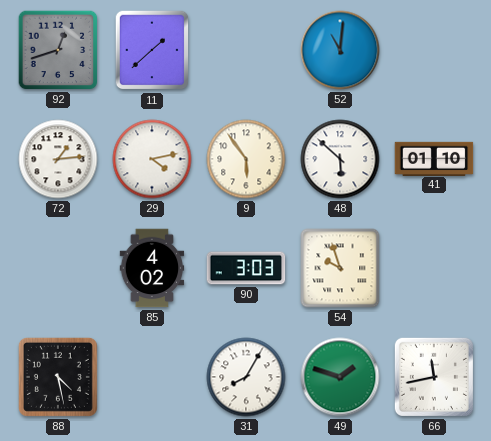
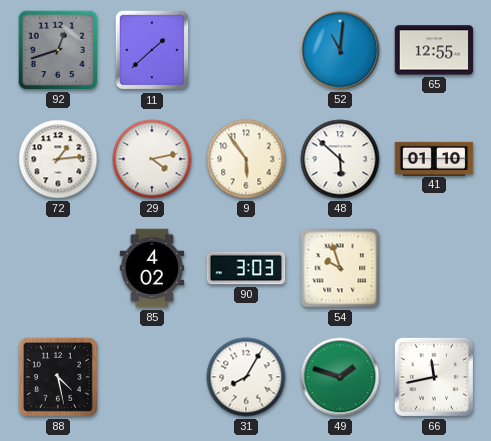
65: none -> 12:55
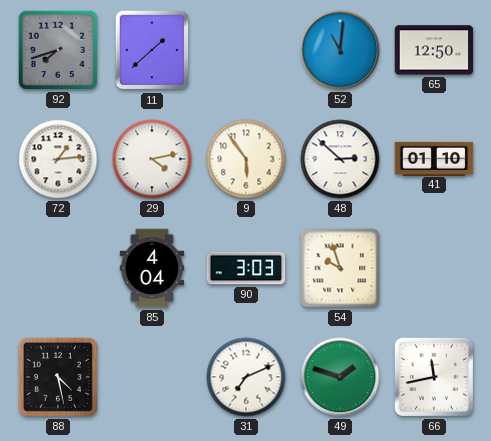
92: 12:42 -> 7:42
65: 12:55 -> 12:50
48: 5:52 -> 2:52
85: 4:02 -> 4:04
31: 8:05 -> 7:11
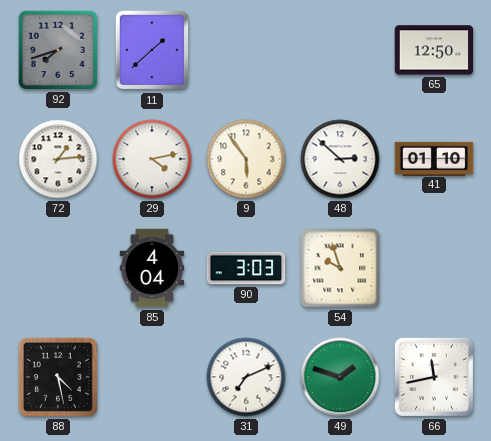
52: 11:01 -> none
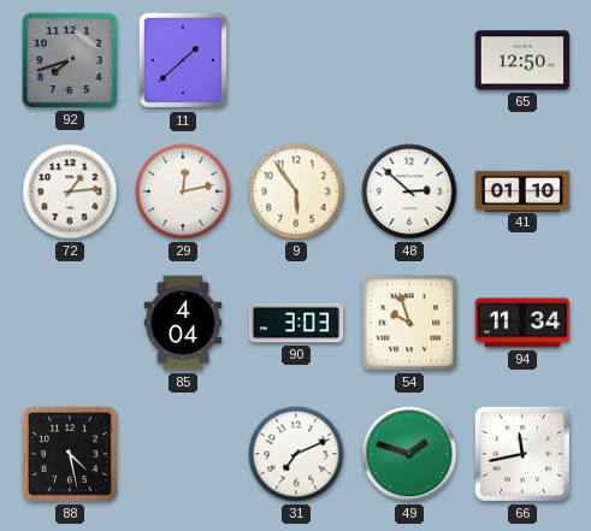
29: 4:13 -> 12:13
94: none -> 11:34
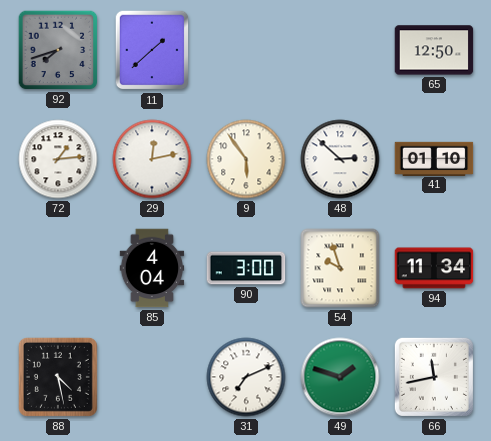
90: 3:03 -> 3:00
